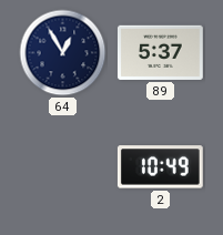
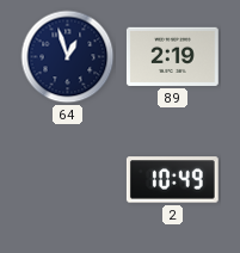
64: 12:55 -> 12:57
89: 5:37 -> 2:19
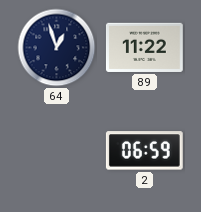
89: 2:19 -> 11:22
2: 10:49 -> 06:59
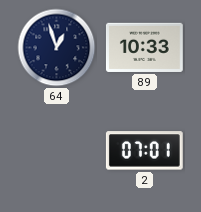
89: 11:22 -> 10:33
2: 06:59 -> 07:01
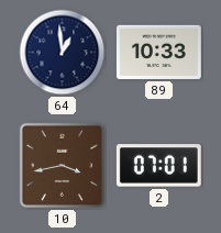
64: 12:57 -> 12:59
10: none -> 3:43
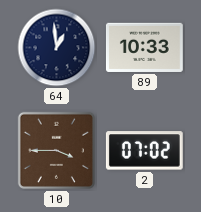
10: 3:43 -> 3:45
2: 07:01 -> 07:02
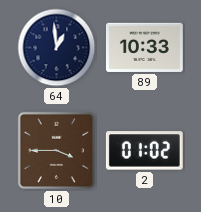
2: 07:02 -> 01:02
